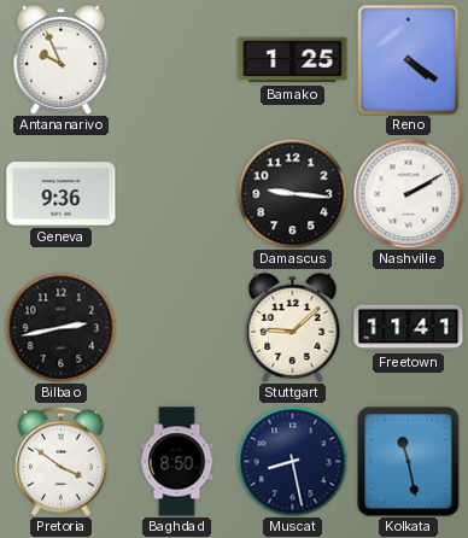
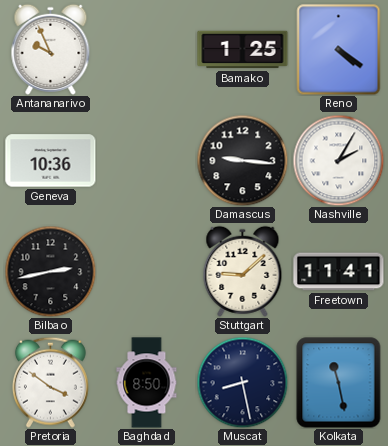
Geneva: 9:36 -> 10:36
Nashville: 2:10 -> 2:05
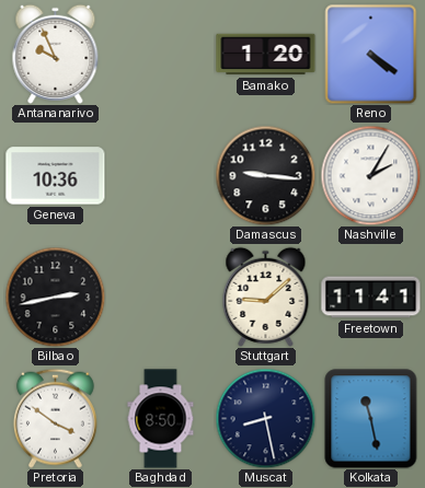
Bamako: 1:25 -> 1:20
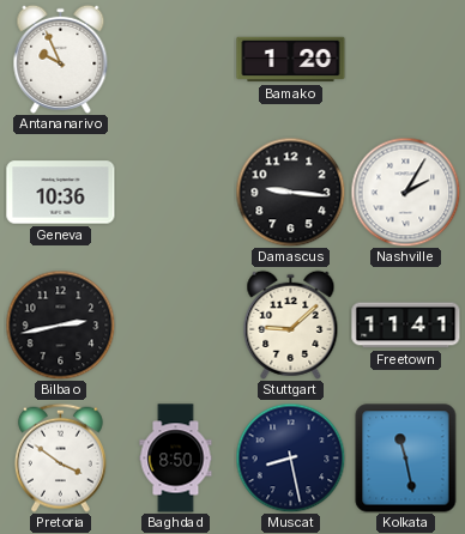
Reno: 4:21 -> none
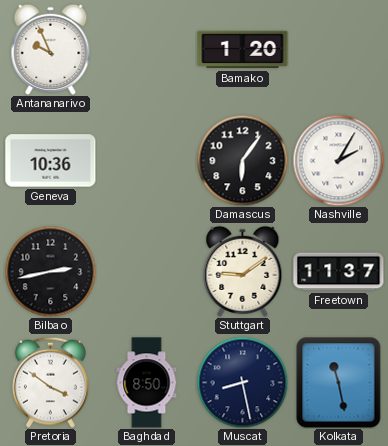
Damascus: 9:16 -> 6:06
Stuttgart: 9:08 -> 9:09
Freetown: 11:41 -> 11:37
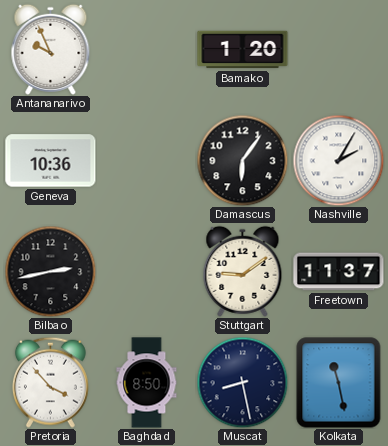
Pretoria: 3:51 -> 3:53
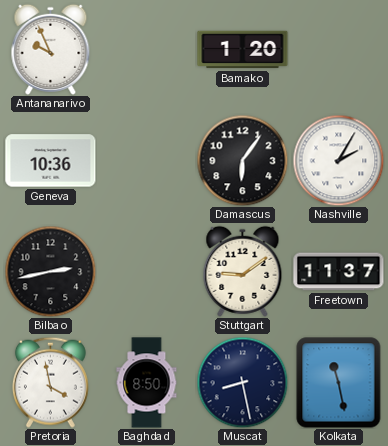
Pretoria: 3:53 -> 3:58
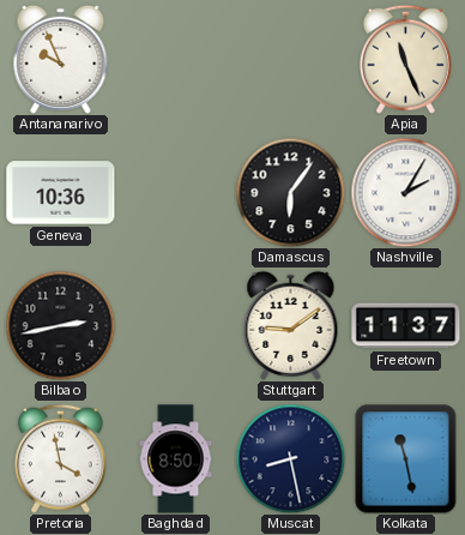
Bamako: 1:20 -> none
Apia: none -> 11:26
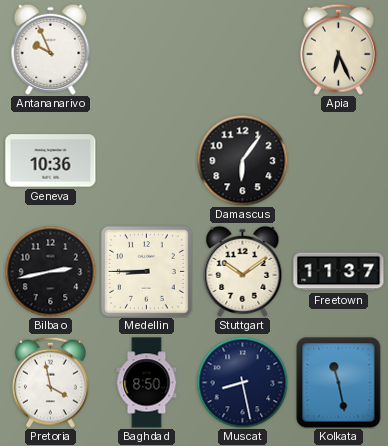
Apia: 11:26 -> 6:26
Nashville: 2:05 -> none
Medellin: none -> 8:45
Stuttgart: 9:09 -> 10:09
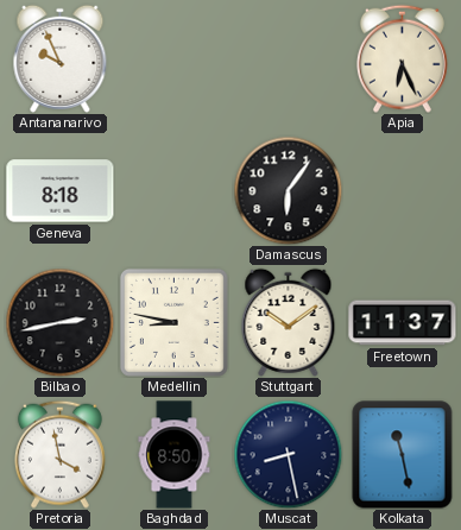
Geneva: 10:36 -> 8:18
Medellin: 8:45 -> 8:47
